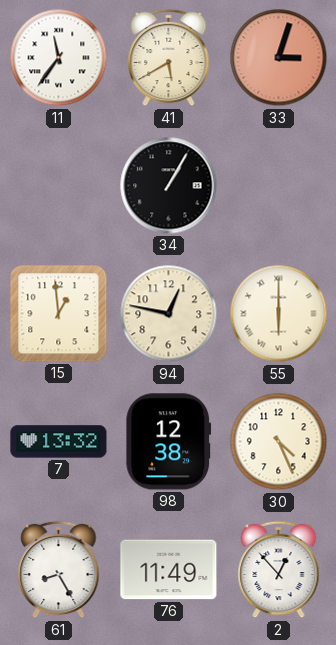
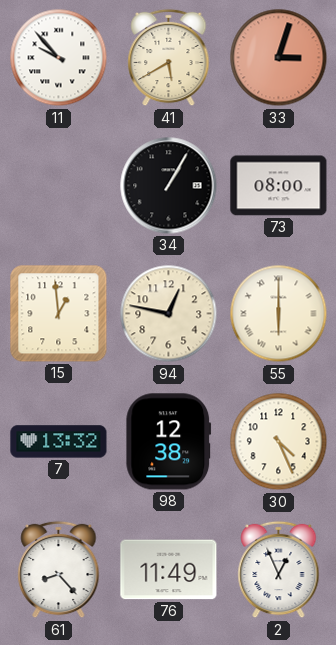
11: 11:36 -> 9:53
73: none -> 08:00
61: 8:25 -> 8:23
2: 12:53 -> 12:56
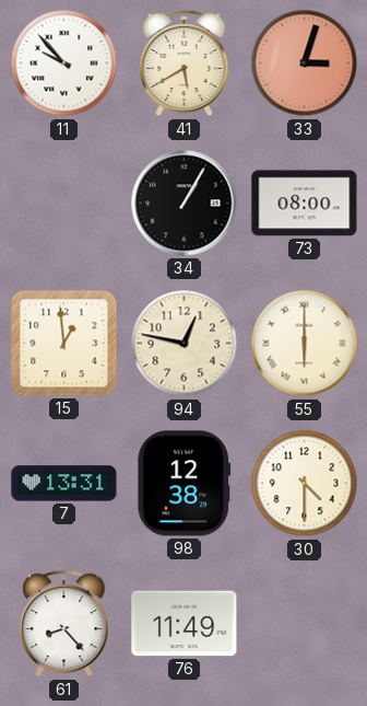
7: 13:32 -> 13:31
30: 4:26 -> 4:30
2: 12:56 -> none
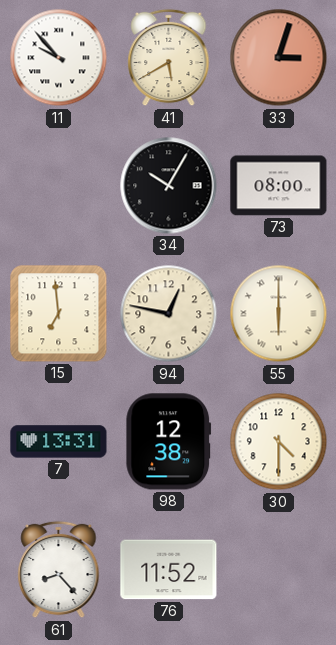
34: 1:05 -> 10:05
15: 12:59 -> 6:59
76: 11:49 -> 11:52
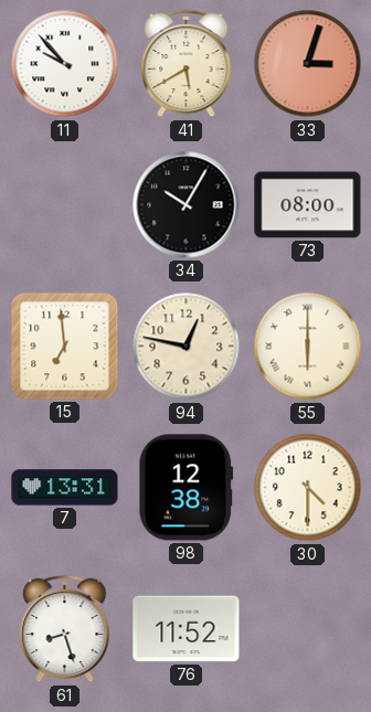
61: 8:23 -> 8:27
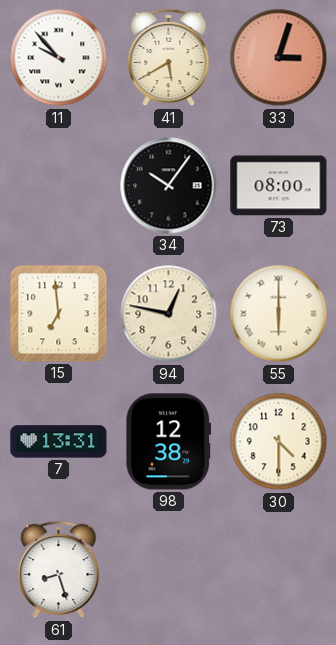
34: 10:05 -> 10:06
76: 11:52 -> none
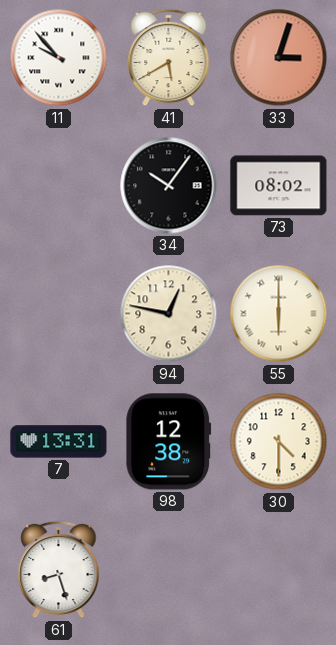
73: 08:00 -> 08:02
15: 6:59 -> none
